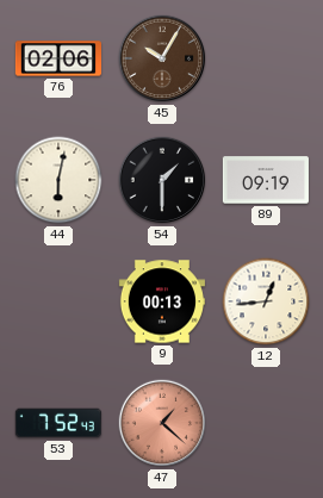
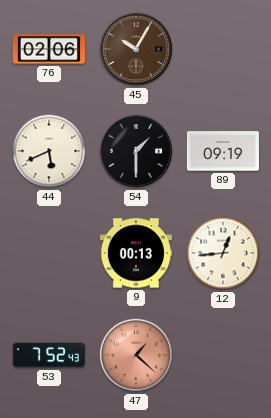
44: 6:02 -> 5:41
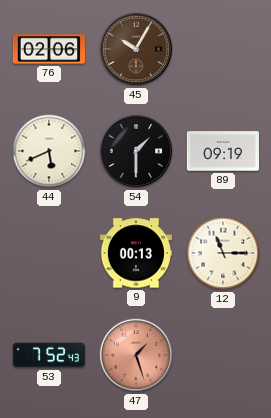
12: 12:44 -> 11:15
47: 1:22 -> 1:27
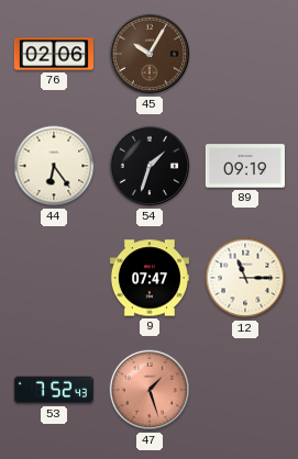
44: 5:41 -> 6:24
54: 1:30 -> 1:33
9: 00:13 -> 07:47
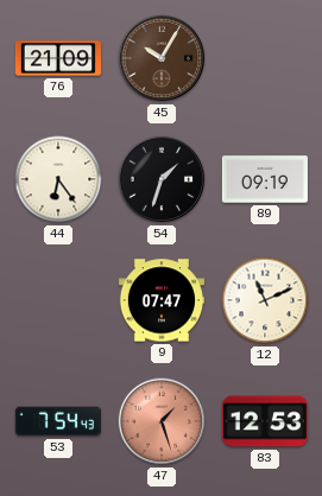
76: 02:06 -> 21:09
12: 11:15 -> 11:11
53: 7:52 -> 7:54
83: none -> 12:53
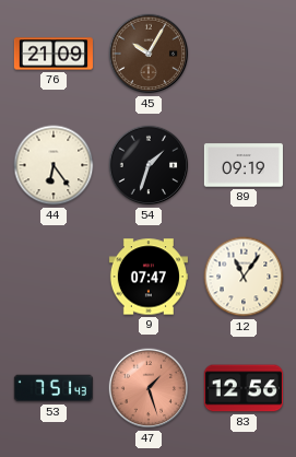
12: 11:11 -> 11:06
53: 7:54 -> 7:51
83: 12:53 -> 12:56
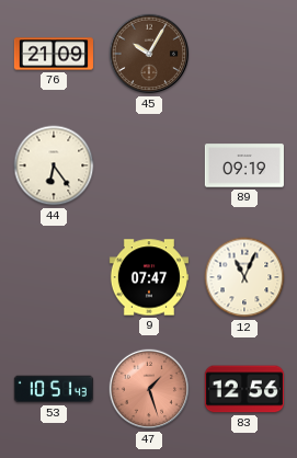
54: 1:33 -> none
12: 11:06 -> 11:04
53: 7:51 -> 10:51
